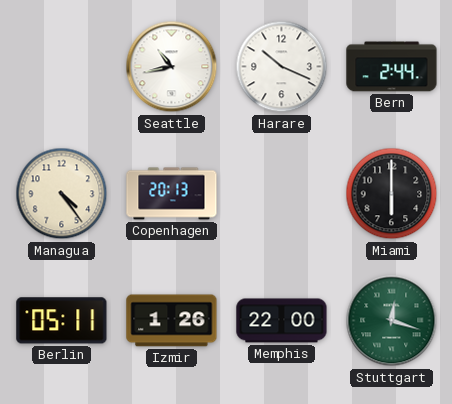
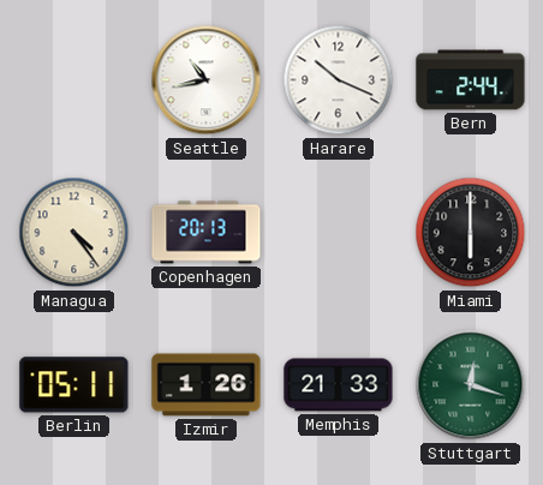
Memphis: 22:00 -> 21:33
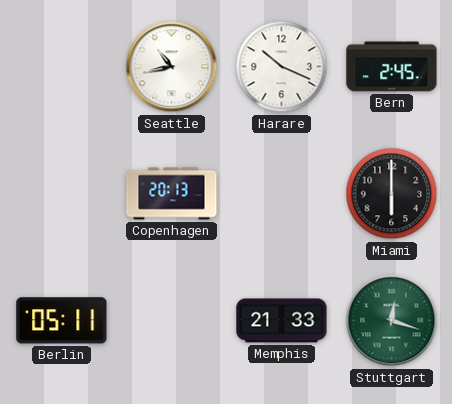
Bern: 2:44 -> 2:45
Managua: 4:24 -> none
Izmir: 1:26 -> none
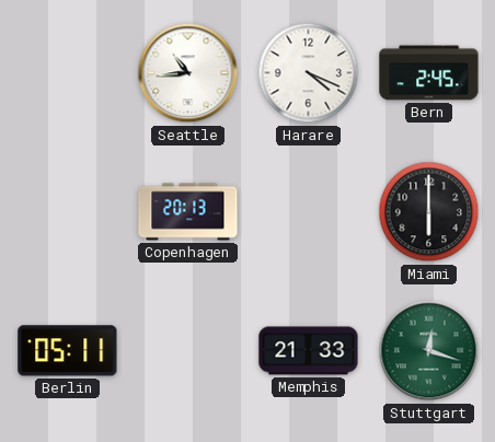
Seattle: 10:43 -> 10:44
Harare: 10:19 -> 4:19
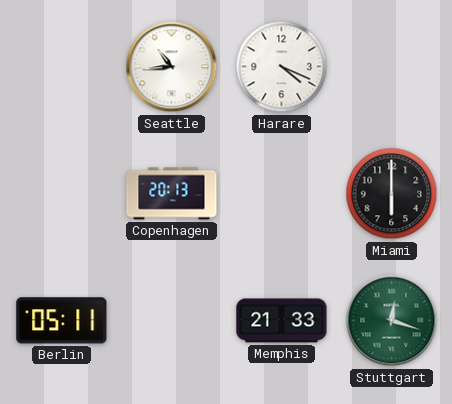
Bern: 2:45 -> none
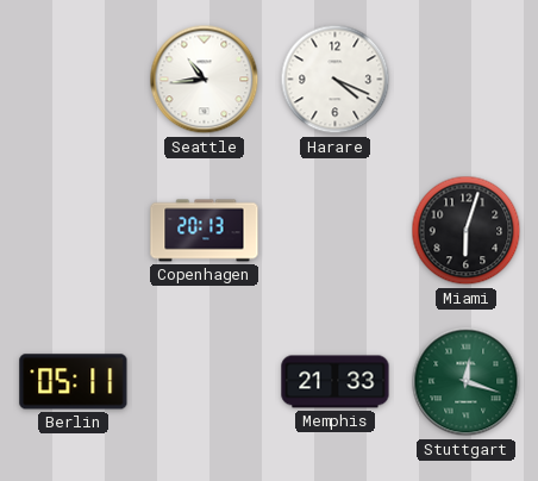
Miami: 6:00 -> 6:03
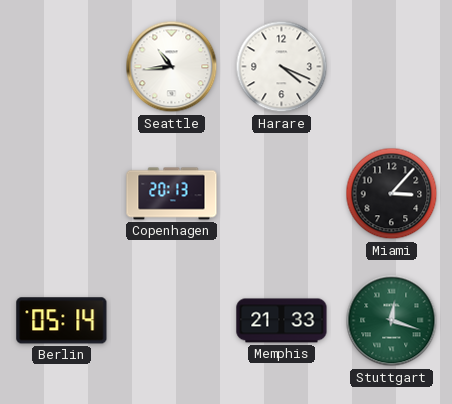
Miami: 6:03 -> 3:07
Berlin: 05:11 -> 05:14
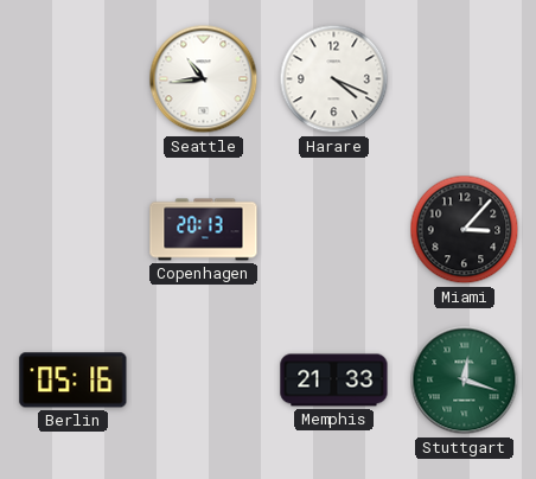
Berlin: 05:14 -> 05:16
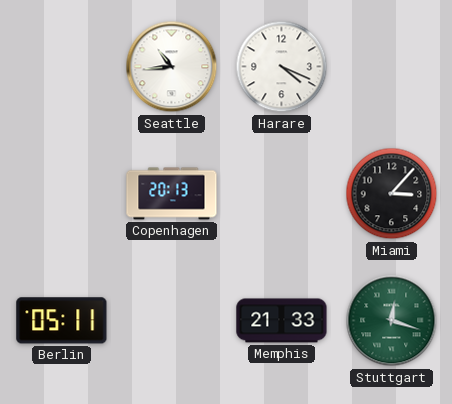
Berlin: 05:16 -> 05:11
